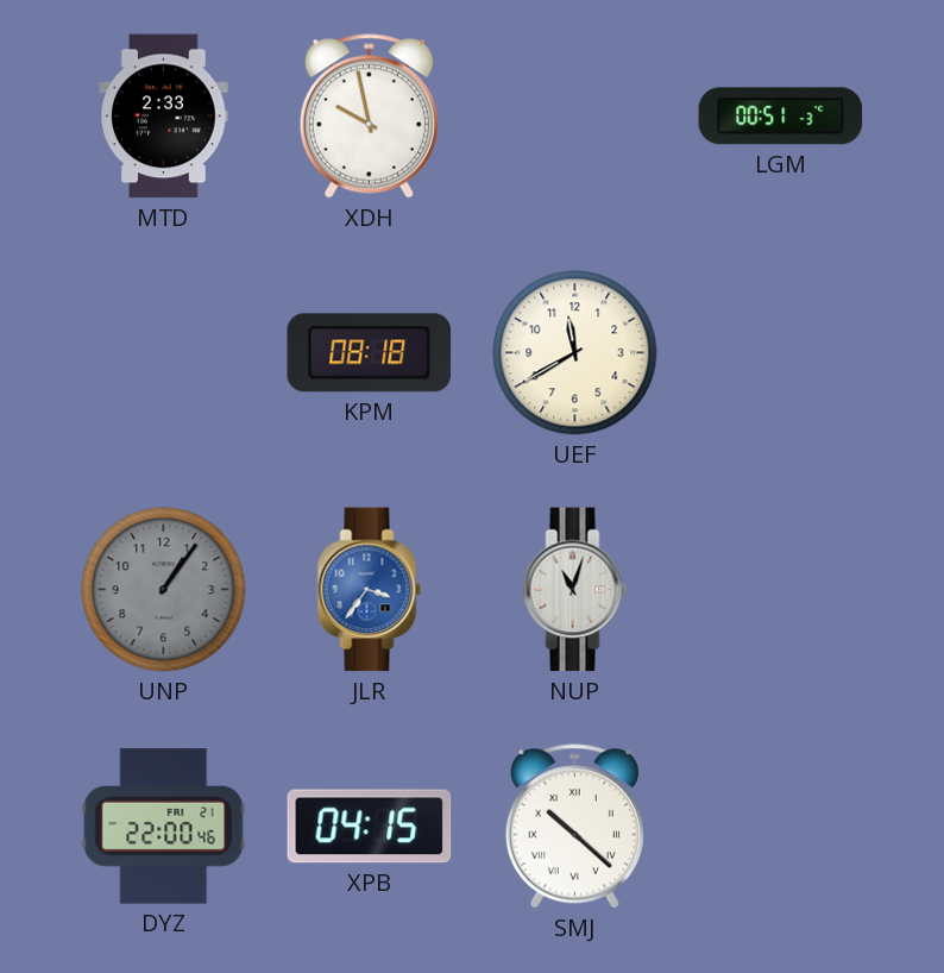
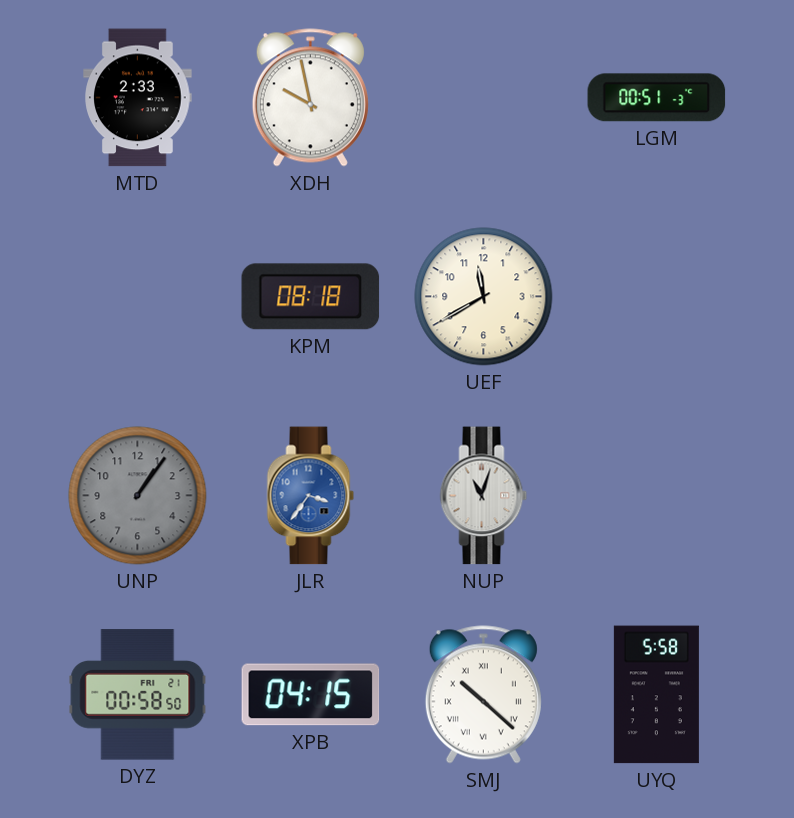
DYZ: 22:00 -> 00:58
UYQ: none -> 5:58
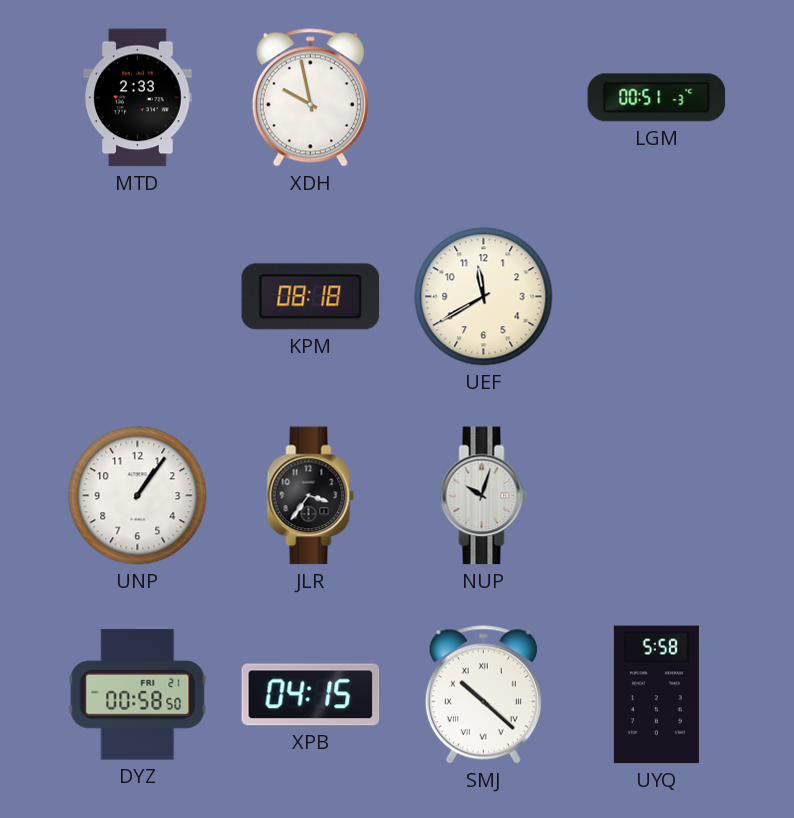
UNP dial: grey -> white
JLR dial: blue -> black
NUP: 11:03 -> 10:03
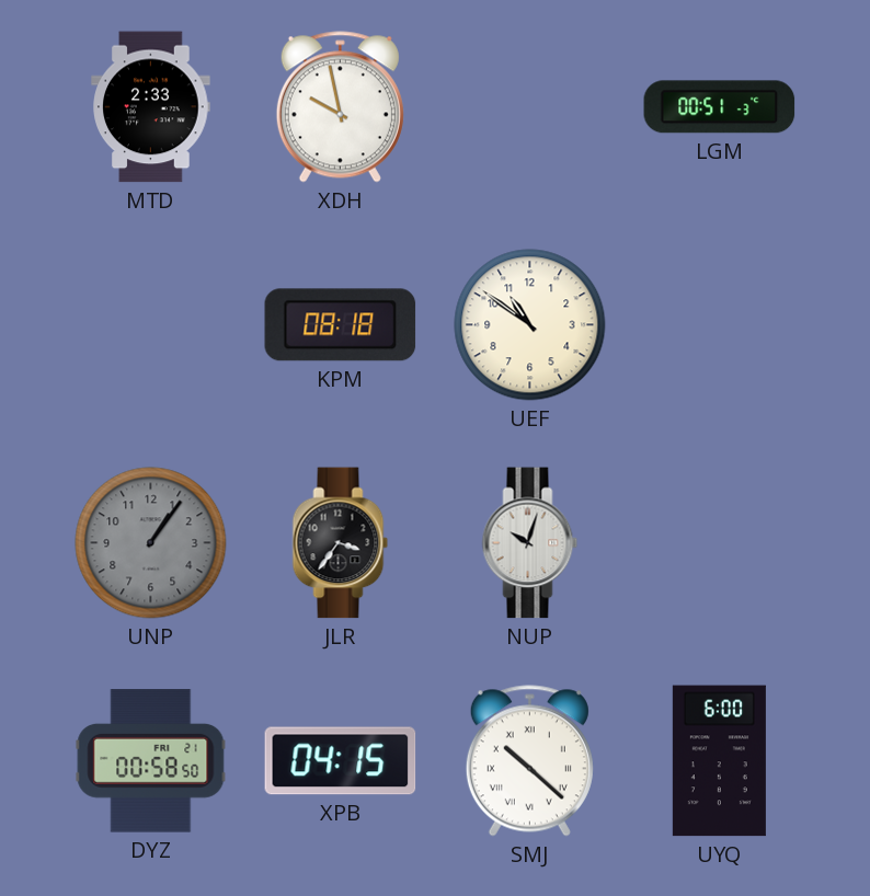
UEF: 11:40 -> 10:51
UNP dial: white -> grey
UYQ: 5:58 -> 6:00
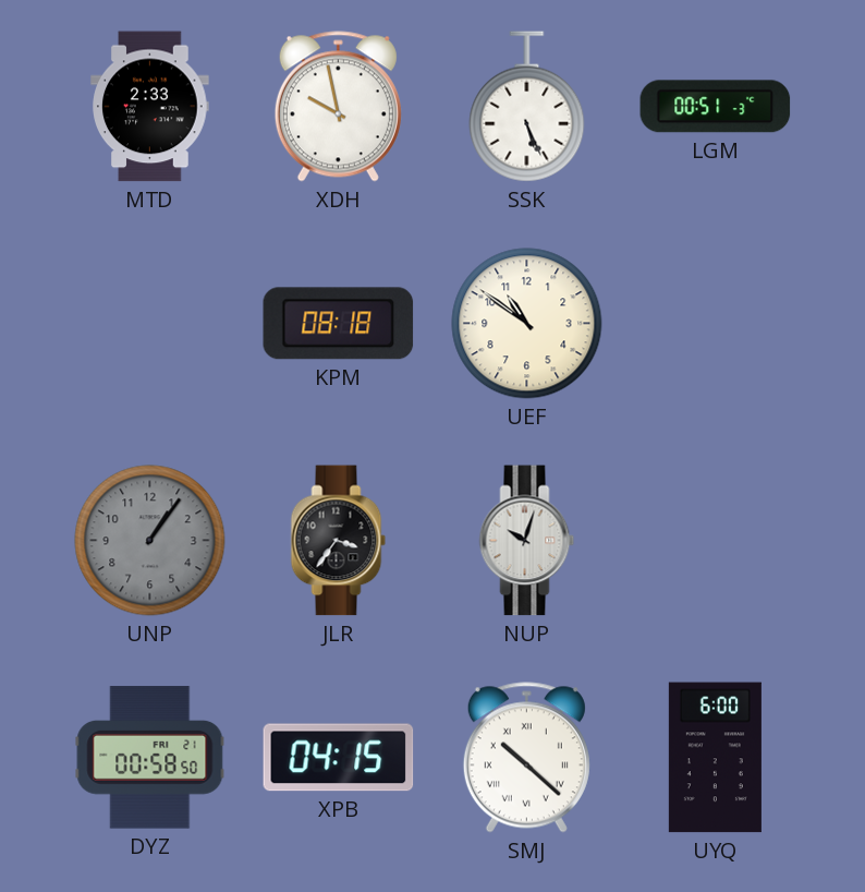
SSK: none -> 5:26
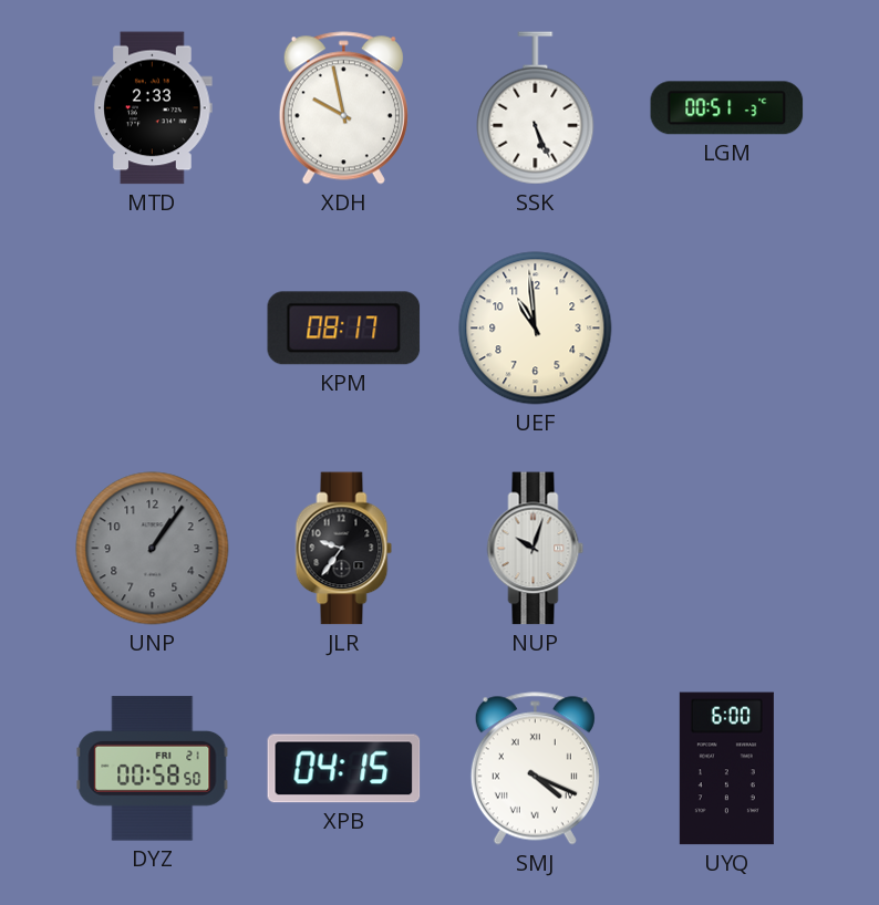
KPM: 08:18 -> 08:17
UEF: 10:51 -> 10:59
JLR: 3:36 -> 9:36
SMJ: 10:22 -> 4:19
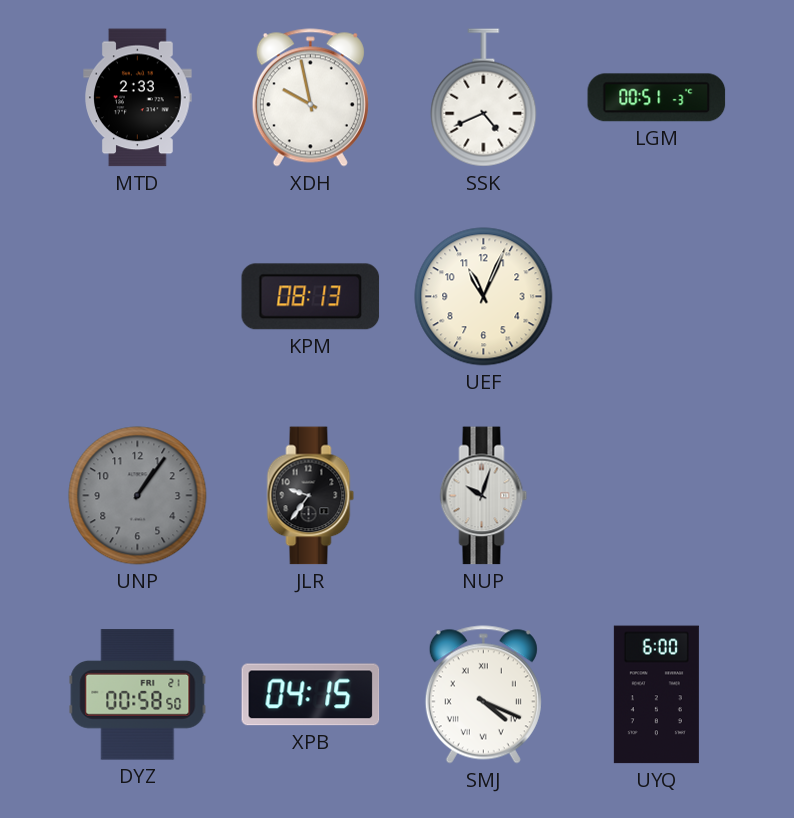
SSK: 5:26 -> 4:41
KPM: 08:17 -> 08:13
UEF: 10:59 -> 11:04
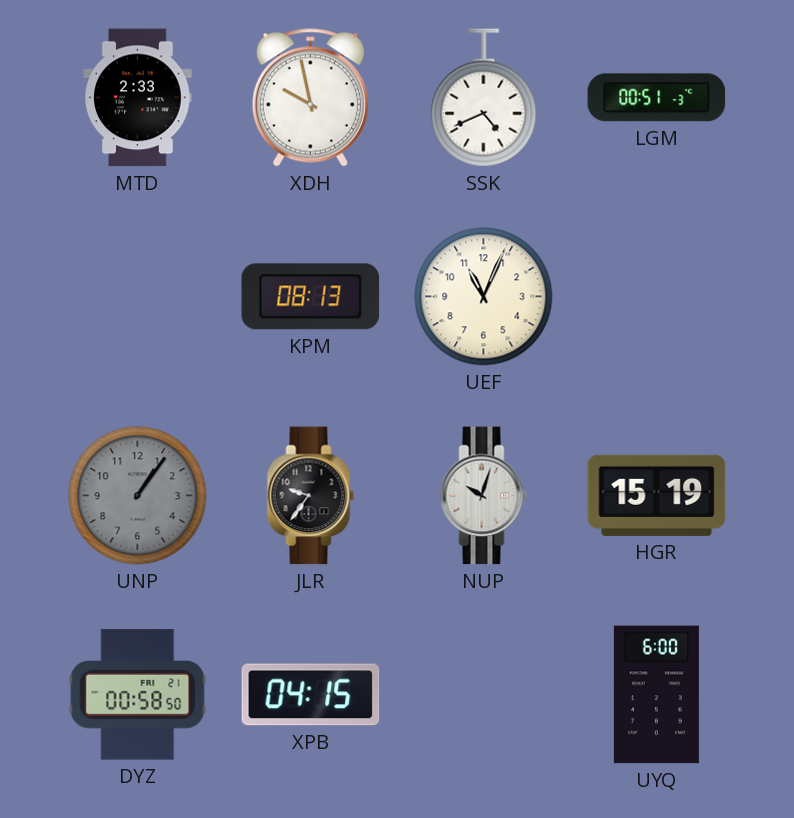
HGR: none -> 15:19
SMJ: 4:19 -> none
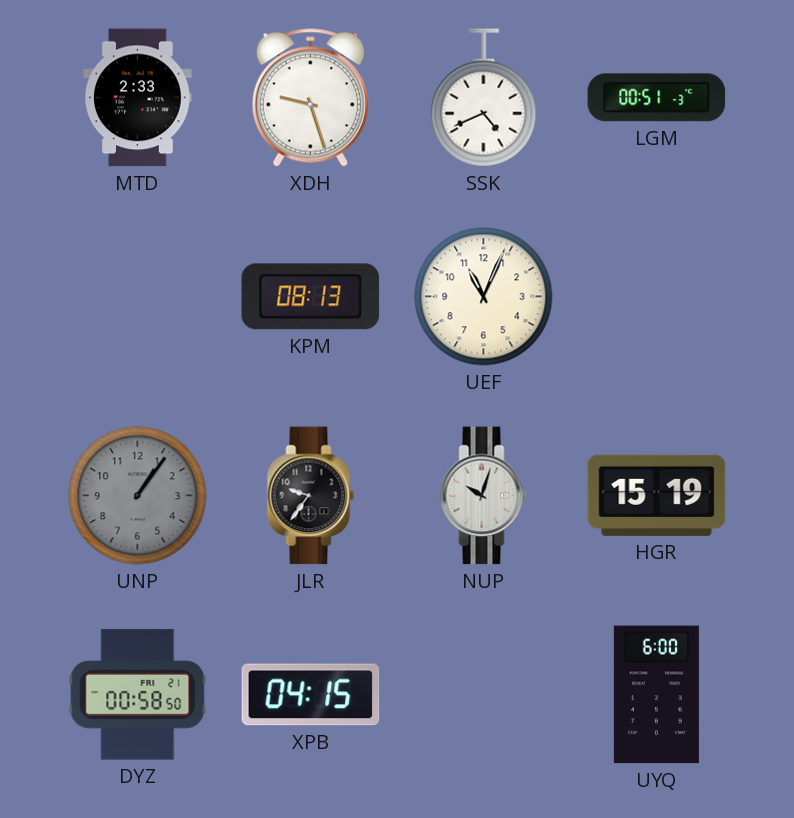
XDH: 9:58 -> 9:27
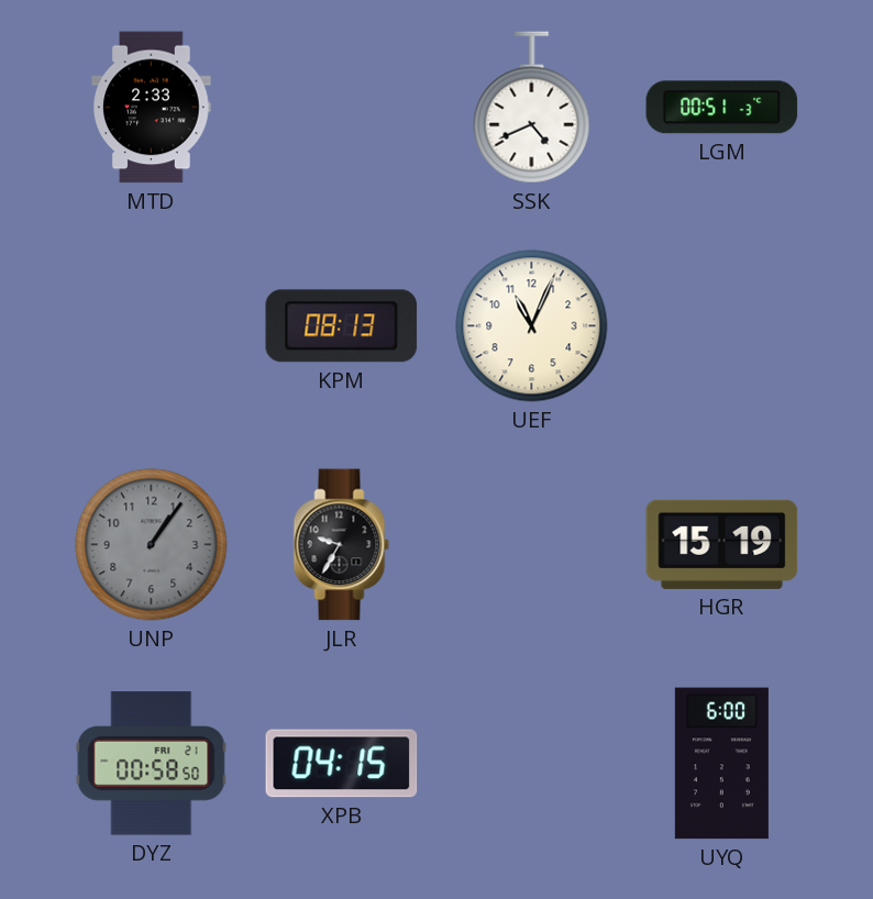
XDH: 9:27 -> none
JLR: 9:36 -> 9:35
NUP: 10:03 -> none
